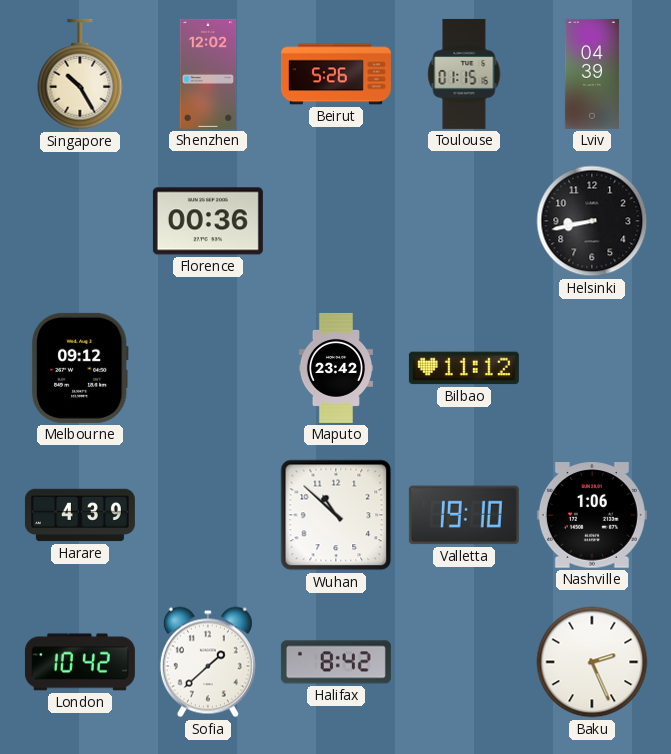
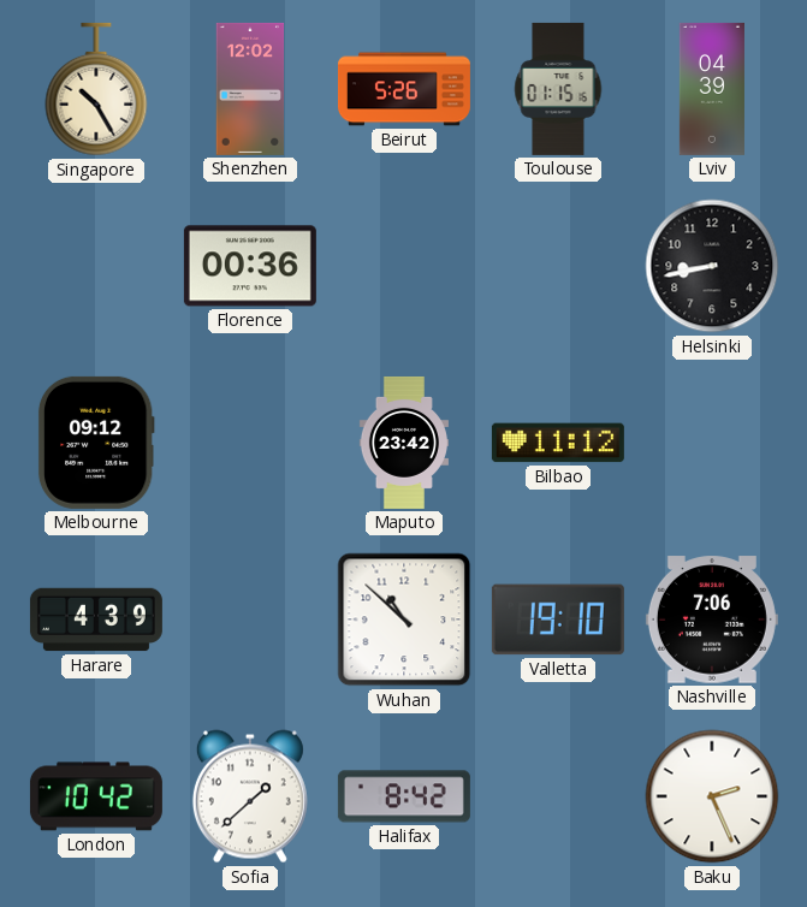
Nashville: 1:06 -> 7:06
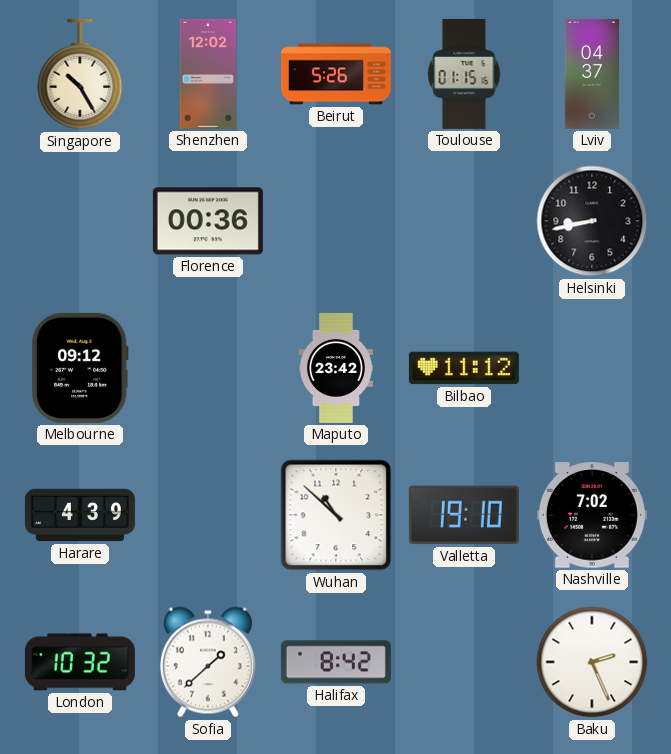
Lviv: 04:39 -> 04:37
Nashville: 7:06 -> 7:02
London: 10:42 -> 10:32
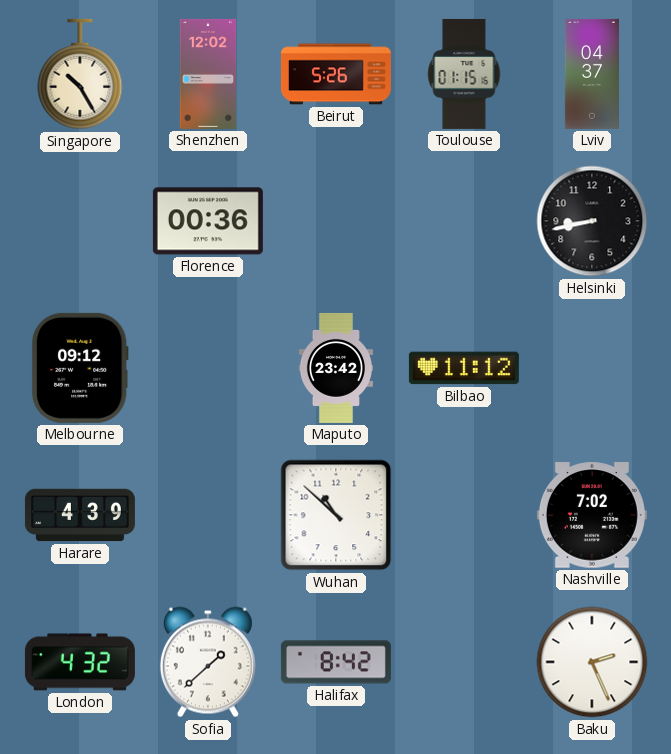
Valletta: 19:10 -> none
London: 10:32 -> 4:32
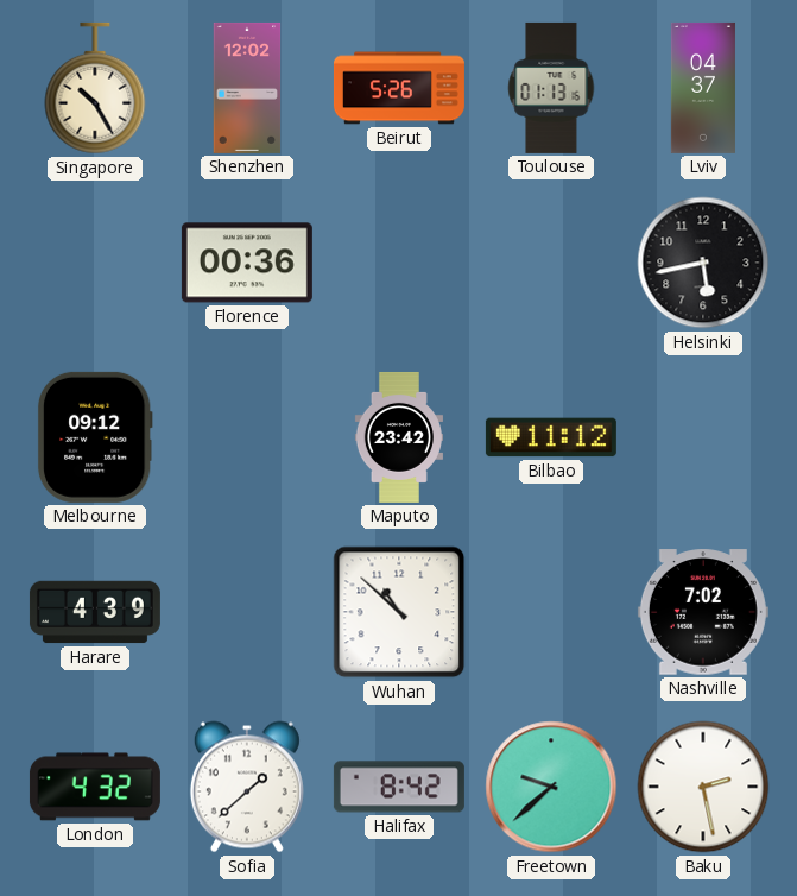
Toulouse: 01:15 -> 01:13
Helsinki: 8:43 -> 5:43
Freetown: none -> 9:38
Baku: 2:26 -> 2:28
